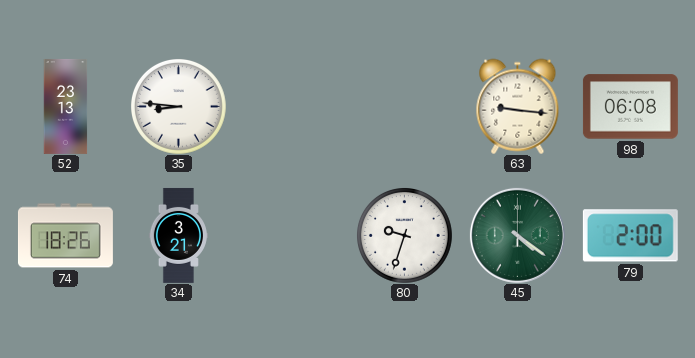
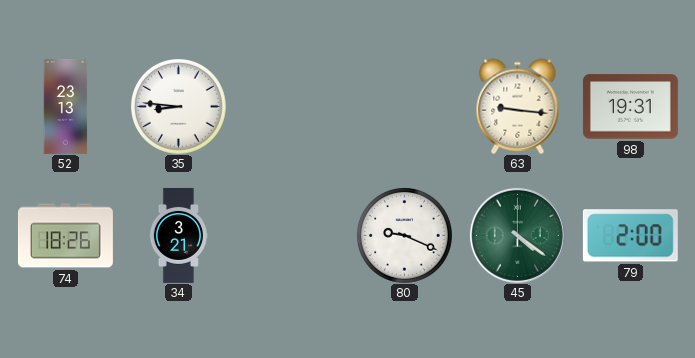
98: 06:08 -> 19:31
80: 9:33 -> 9:19
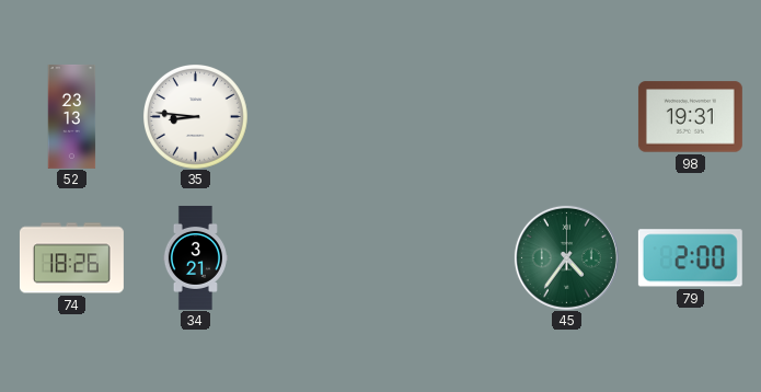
63: 9:16 -> none
80: 9:19 -> none
45: 4:21 -> 4:36
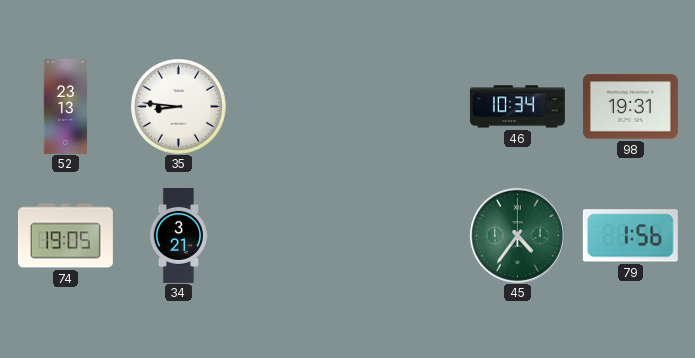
46: none -> 10:34
74: 18:26 -> 19:05
79: 2:00 -> 1:56
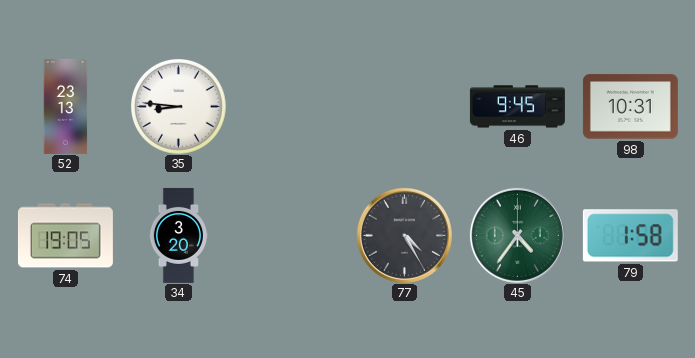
46: 10:34 -> 9:45
98: 19:31 -> 10:31
34: 3:21 -> 3:20
77: none -> 4:25
79: 1:56 -> 1:58
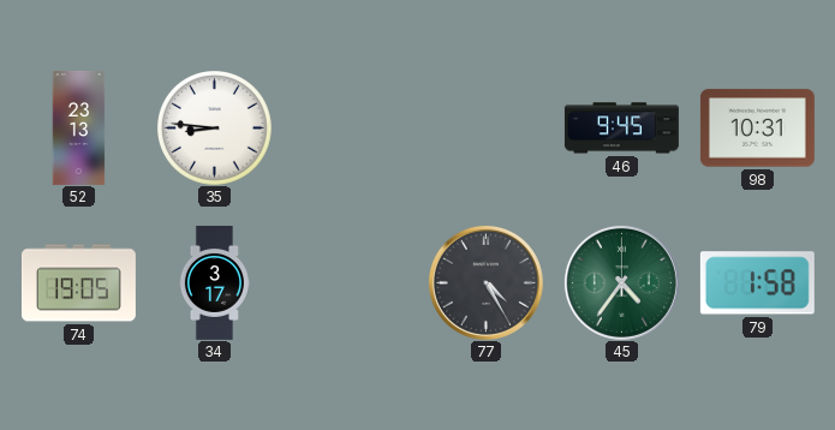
34: 3:20 -> 3:17
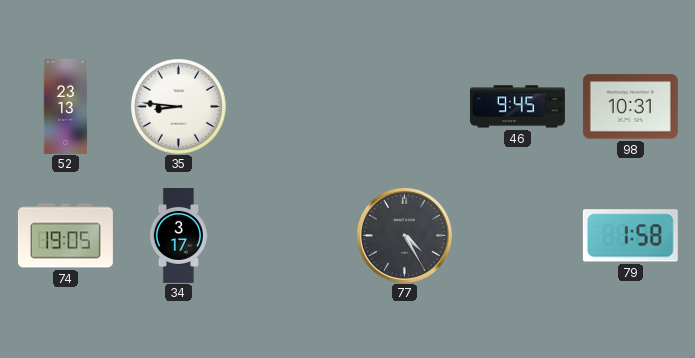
45: 4:36 -> none
